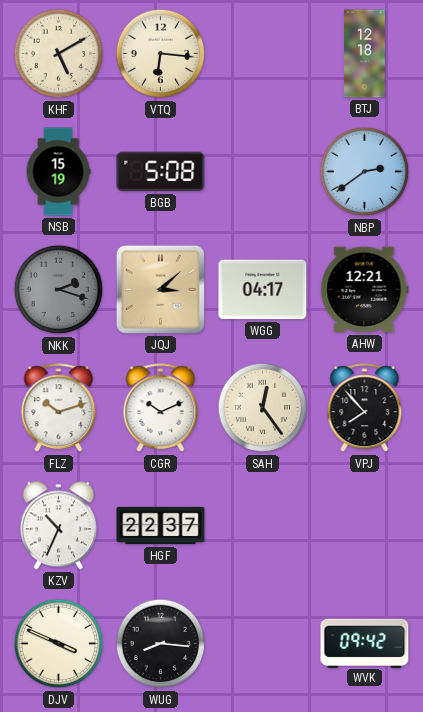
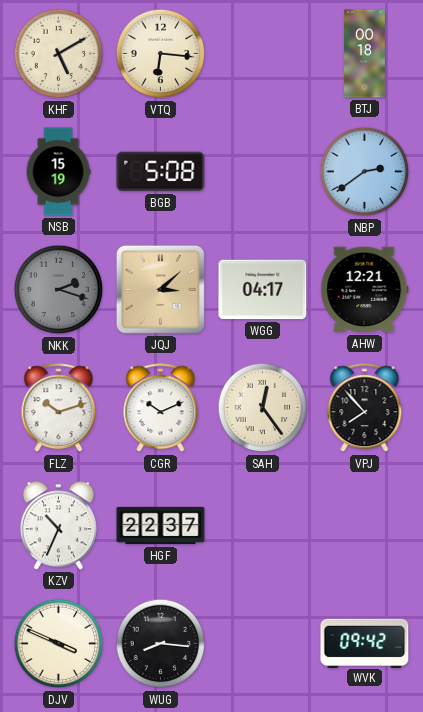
BTJ: 12:18 -> 00:18
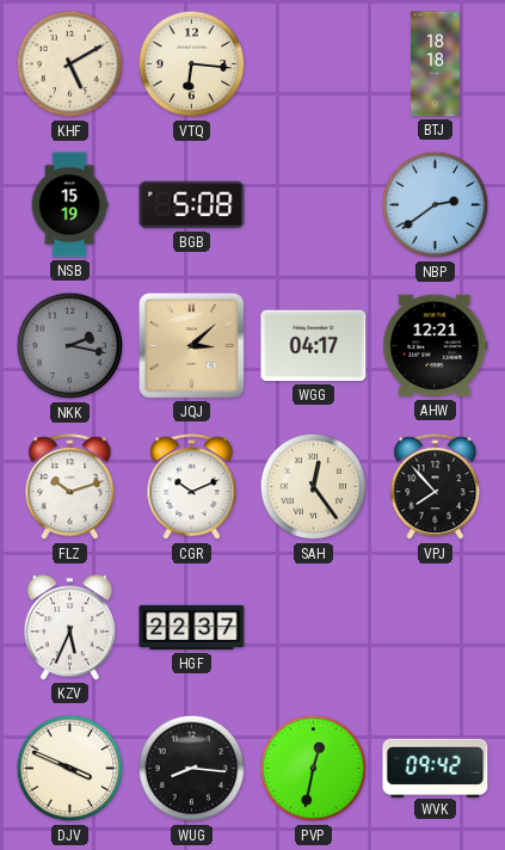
BTJ: 00:18 -> 18:18
NKK: 2:18 -> 2:17
KZV: 10:34 -> 5:34
PVP: none -> 12:32
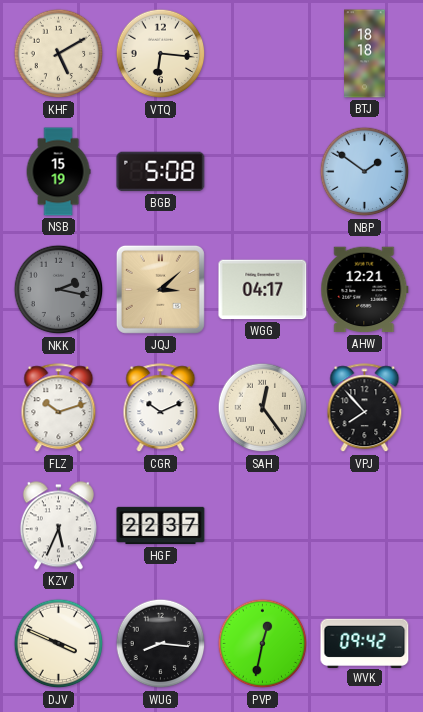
NBP: 2:39 -> 1:51
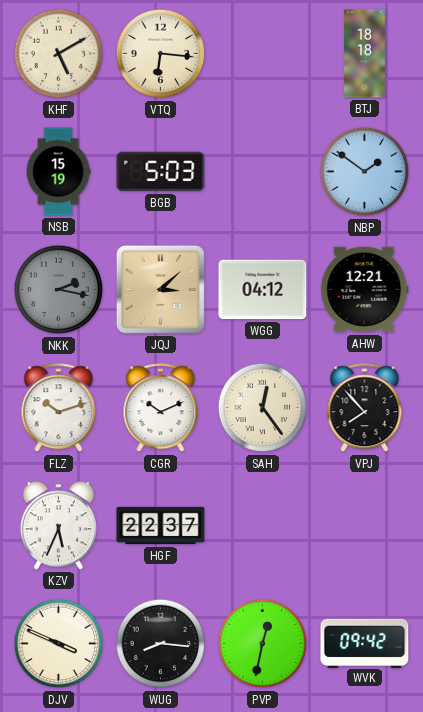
BGB: 5:08 -> 5:03
WGG: 04:17 -> 04:12
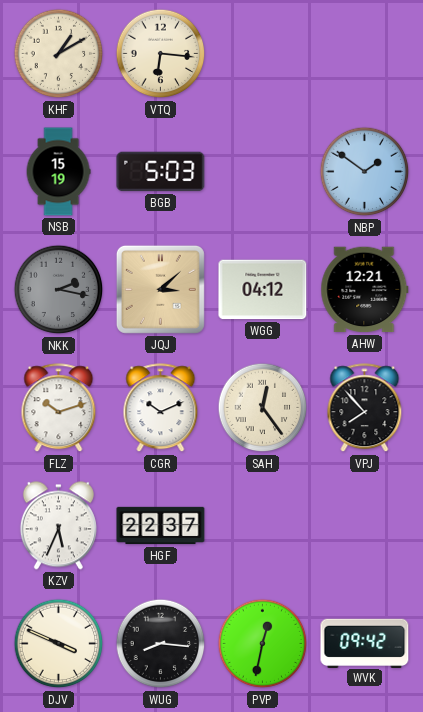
KHF: 5:10 -> 1:10
BTJ: 18:18 -> none
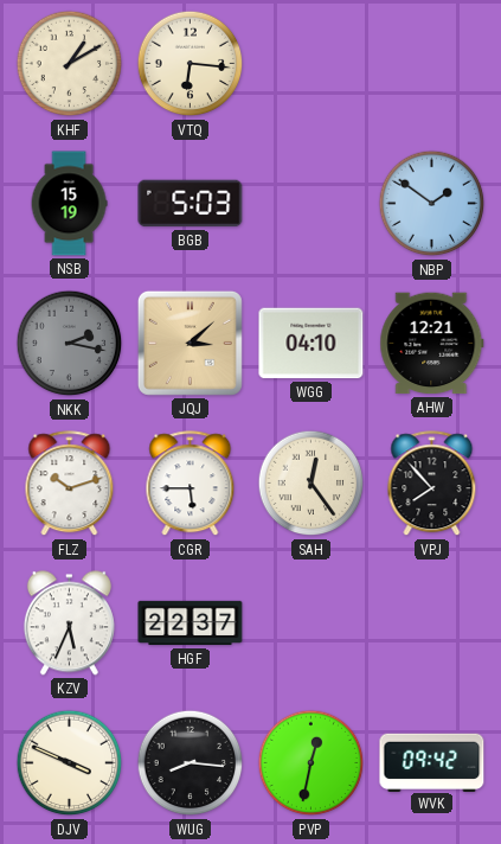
WGG: 04:12 -> 04:10
CGR: 10:11 -> 5:45
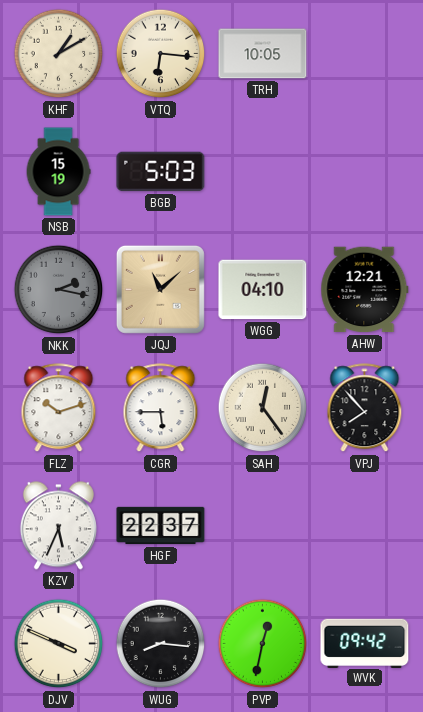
TRH: none -> 10:05
NBP: 1:51 -> none
JQJ: 3:08 -> 11:08
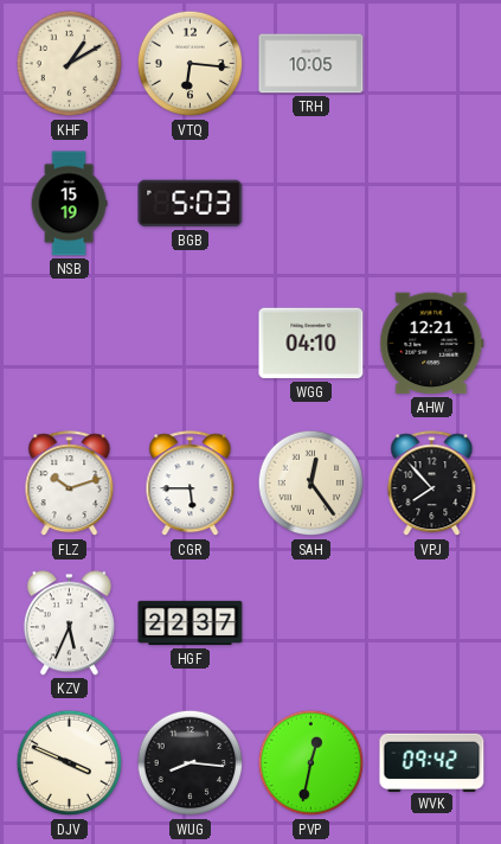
NKK: 2:17 -> none
JQJ: 11:08 -> none
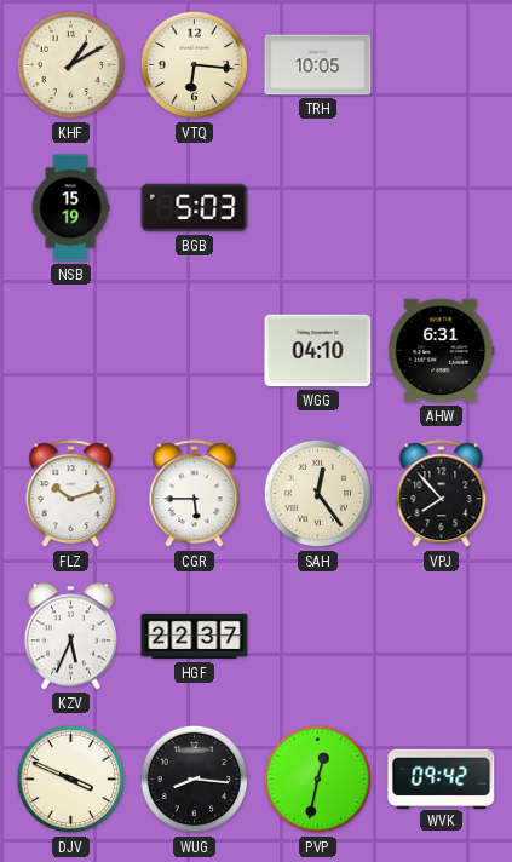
AHW: 12:21 -> 6:31
